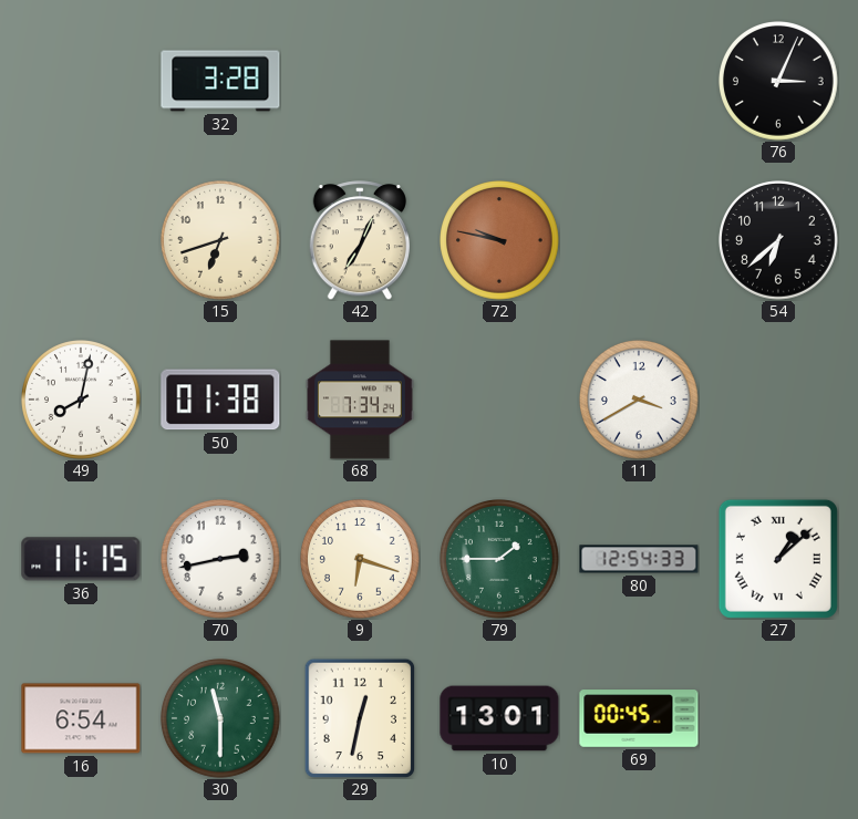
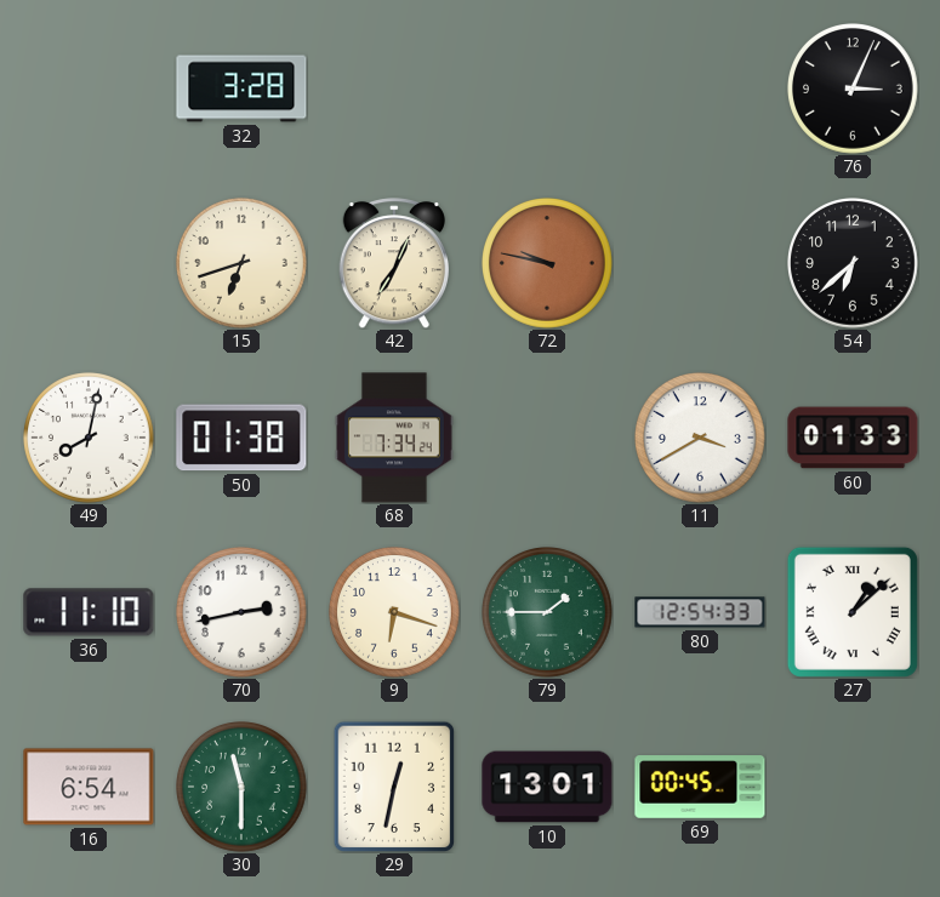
60: none -> 01:33
36: 11:15 -> 11:10
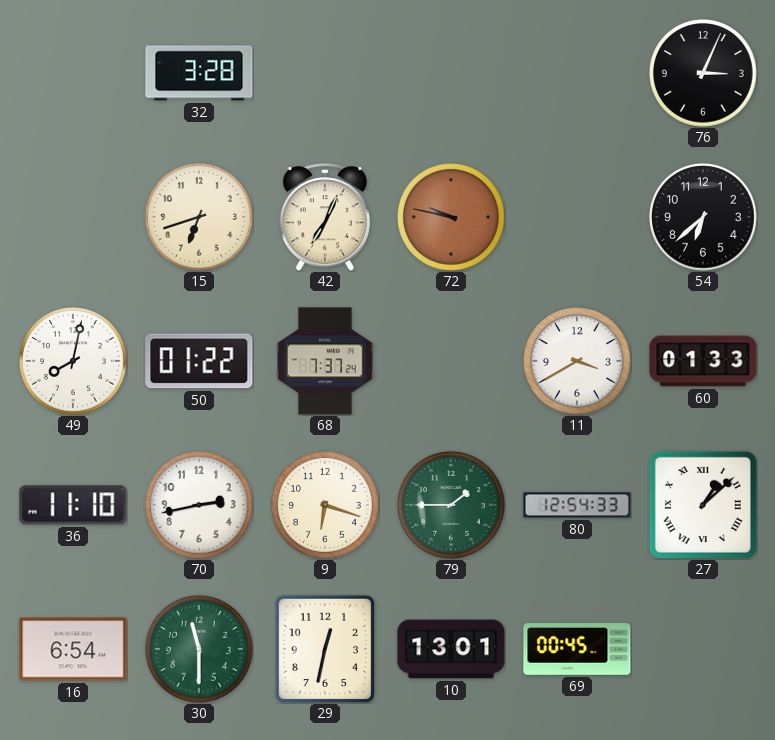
50: 01:38 -> 01:22
68: 7:34 -> 7:37
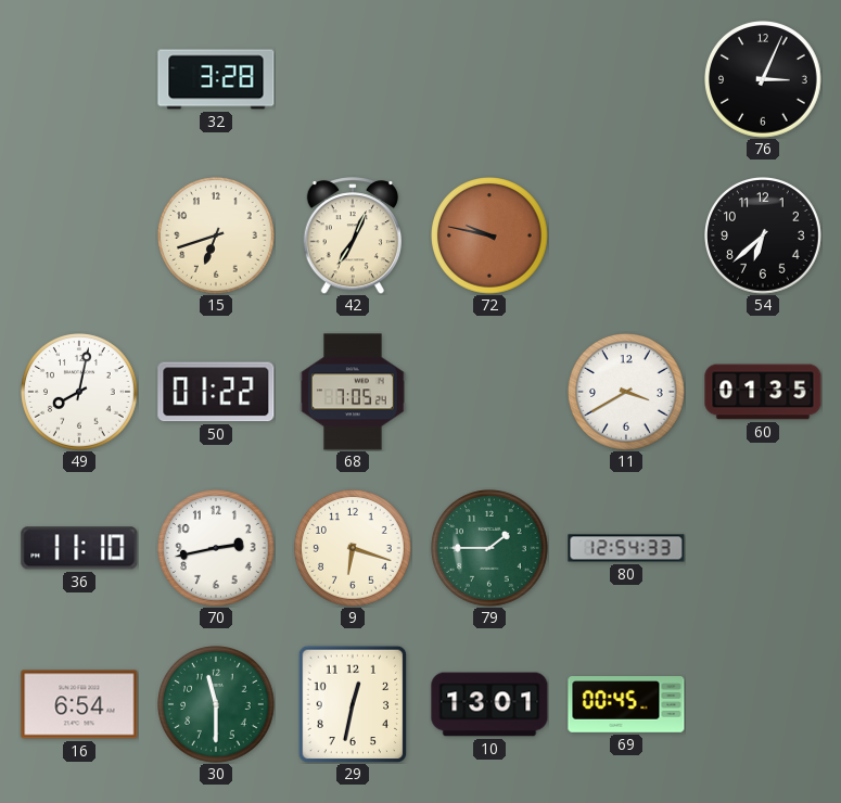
68: 7:37 -> 7:05
60: 01:33 -> 01:35
27: 1:08 -> none
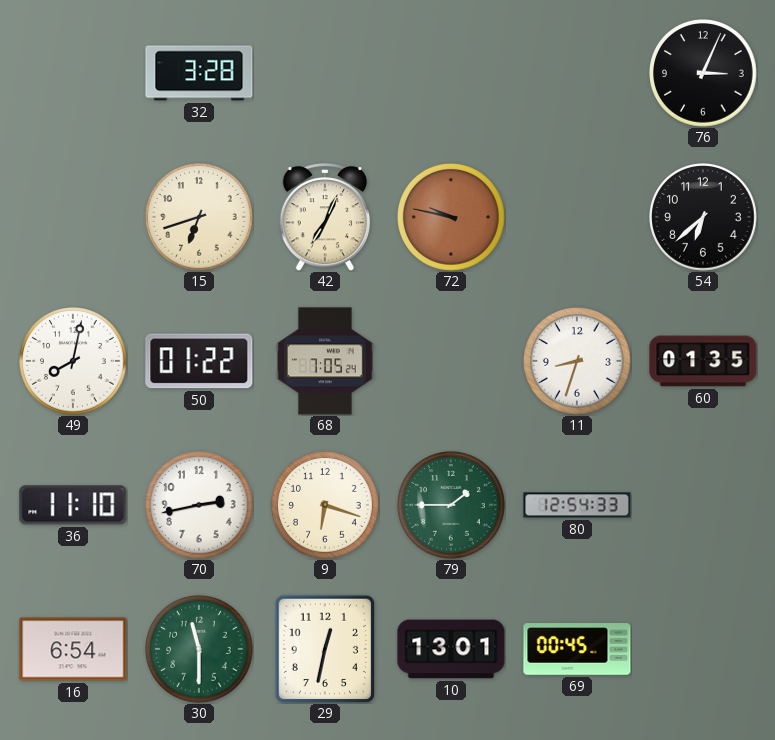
11: 3:40 -> 8:33
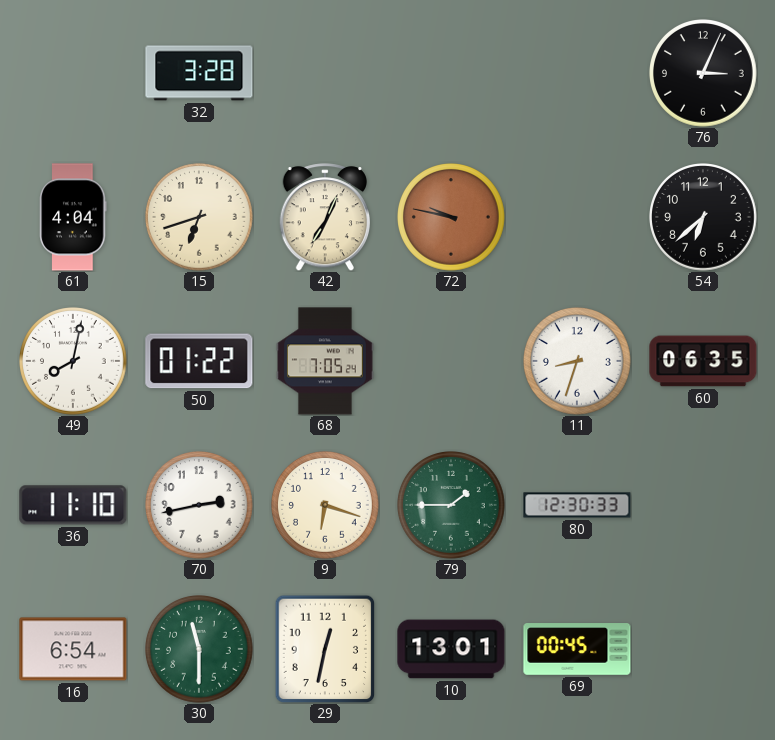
61: none -> 4:04
60: 01:35 -> 06:35
80: 12:54 -> 12:30
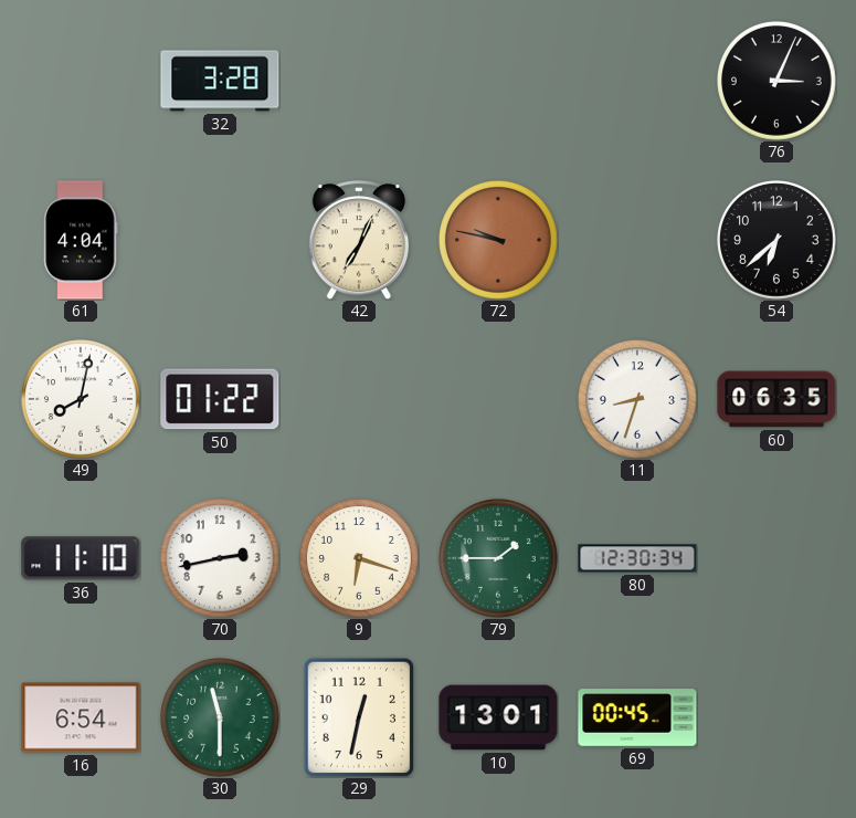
15: 6:42 -> none
68: 7:05 -> none
80: 12:30:33 -> 12:30:34
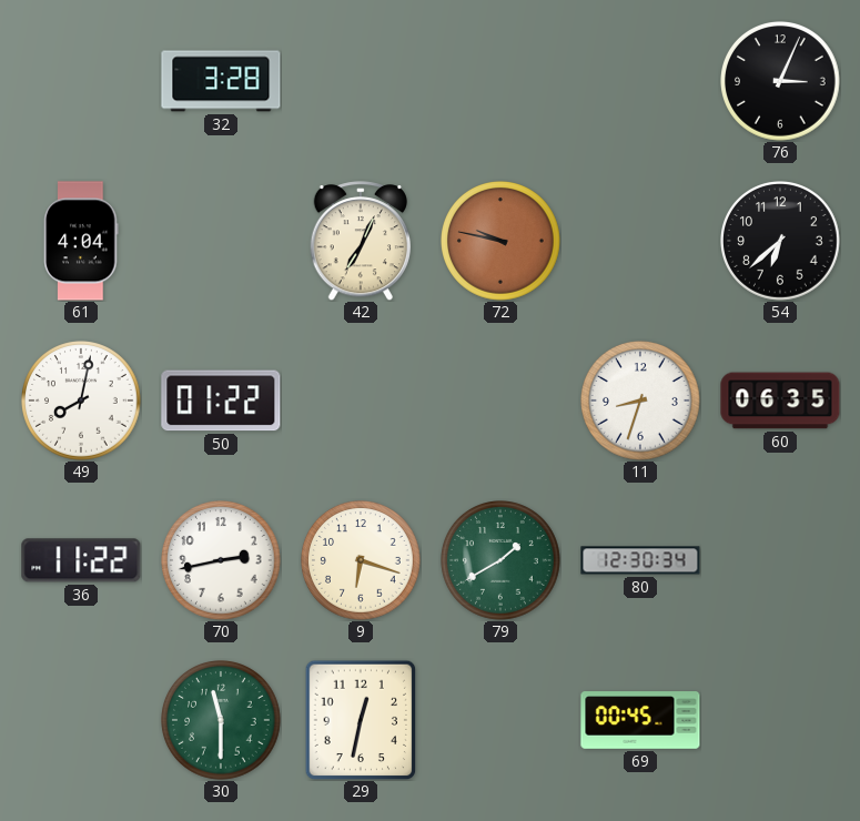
36: 11:10 -> 11:22
79: 1:45 -> 1:40
16: 6:54 -> none
10: 13:01 -> none
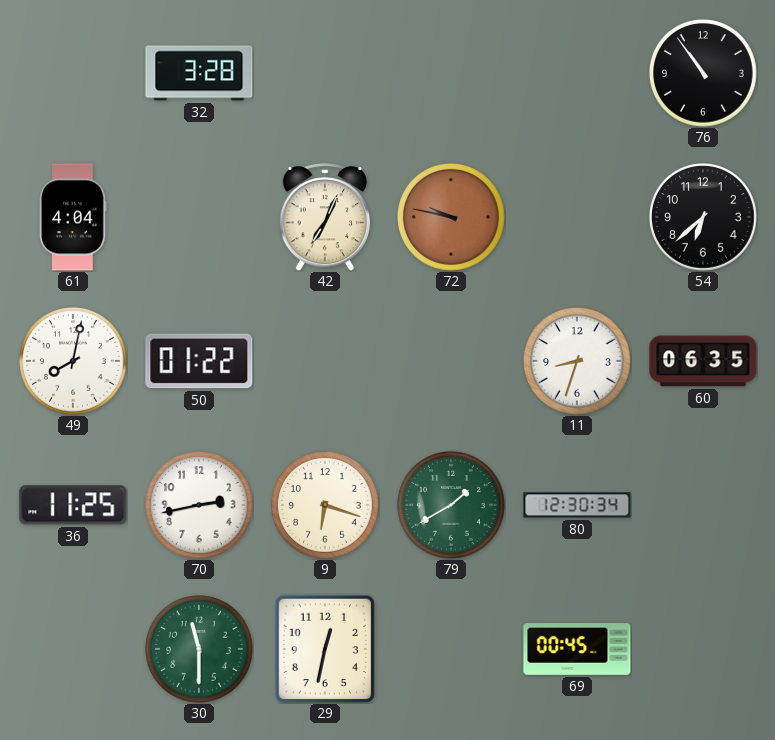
76: 3:04 -> 10:54
36: 11:22 -> 11:25
